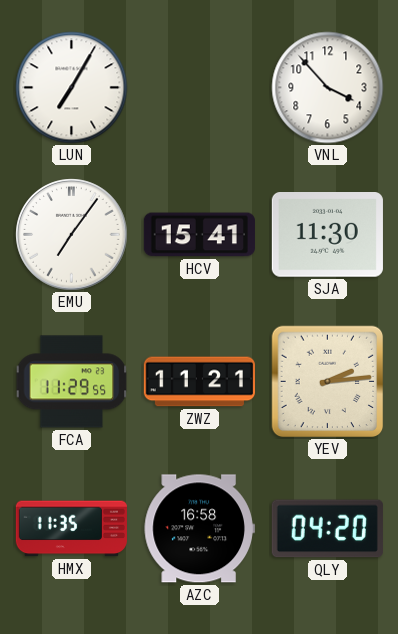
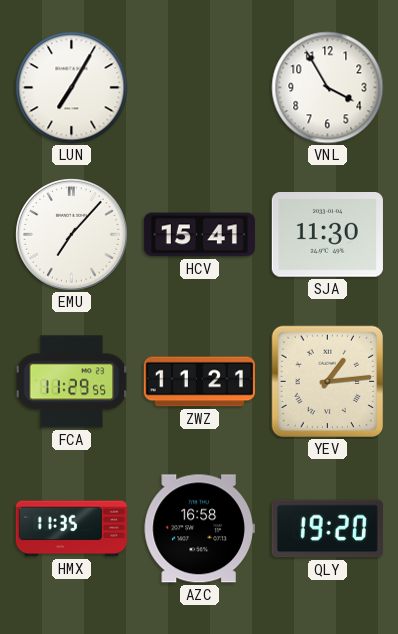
VNL: 3:53 -> 3:55
EMU: 7:06 -> 7:07
YEV: 2:14 -> 1:14
QLY: 04:20 -> 19:20
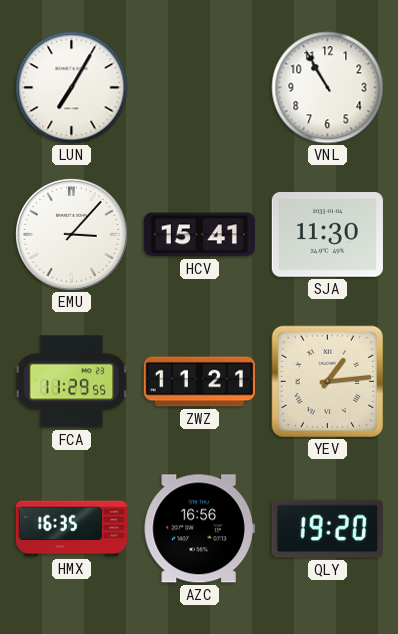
VNL: 3:55 -> 10:55
EMU: 7:07 -> 3:07
HMX: 11:35 -> 16:35
AZC: 16:58 -> 16:56
